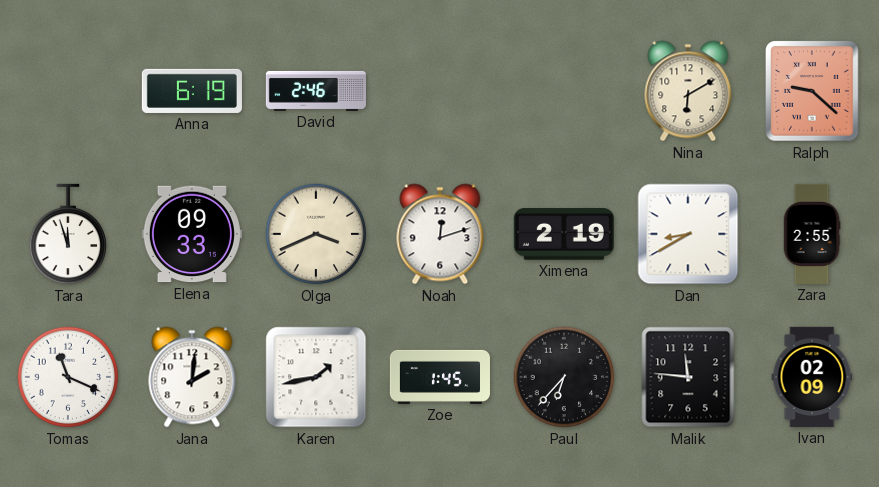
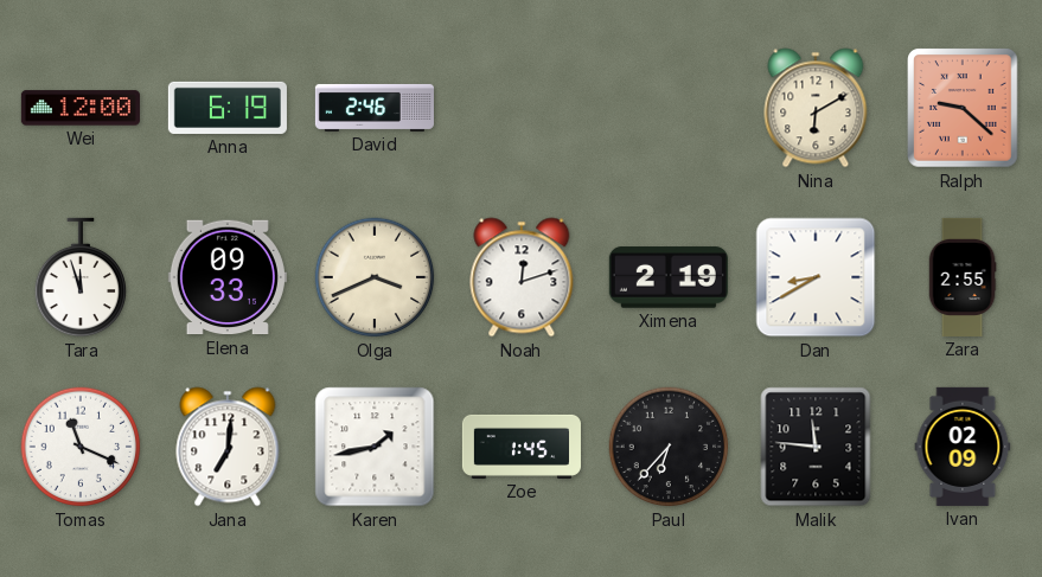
Wei: none -> 12:00
Jana: 2:01 -> 7:01
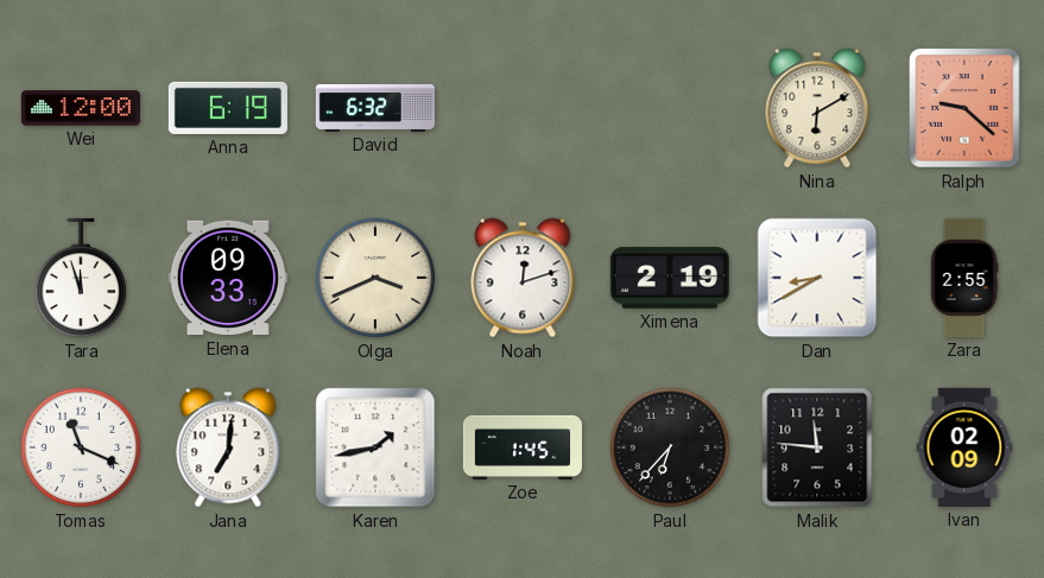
David: 2:46 -> 6:32
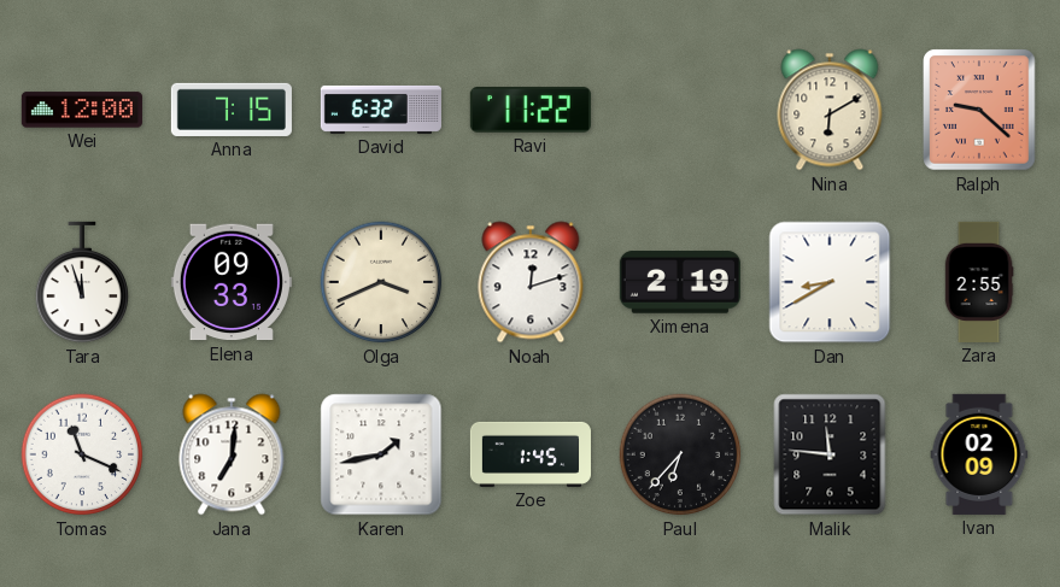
Anna: 6:19 -> 7:15
Ravi: none -> 11:22
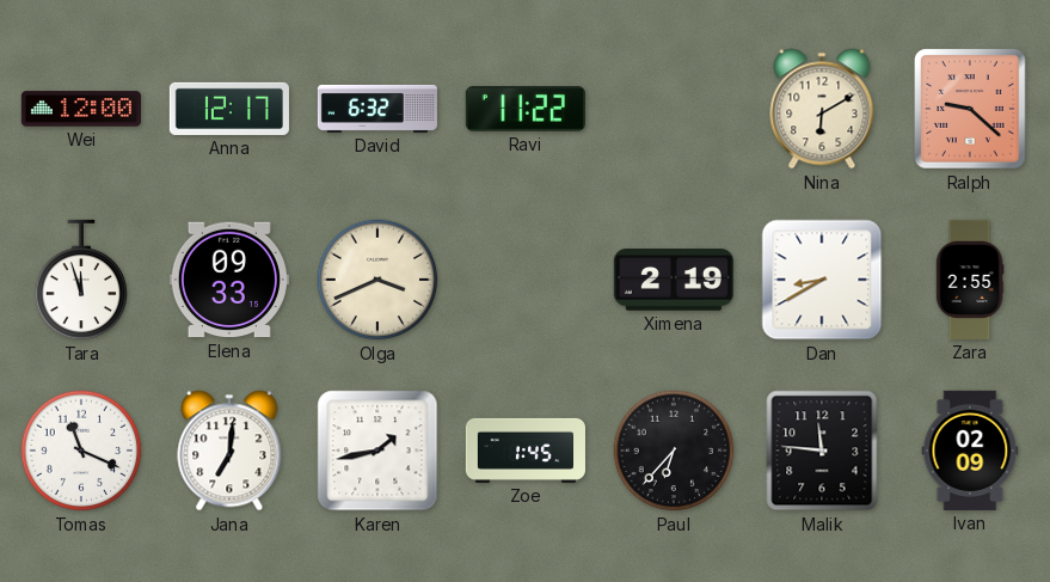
Anna: 7:15 -> 12:17
Noah: 12:12 -> none
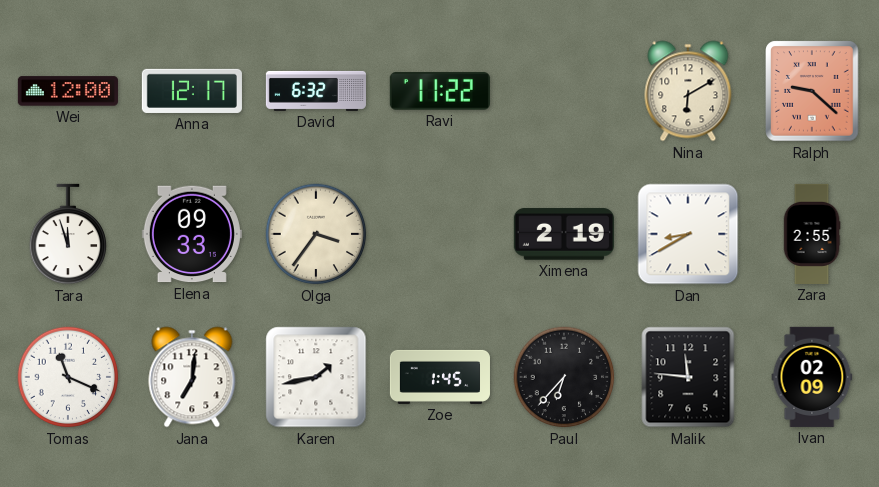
Olga: 3:41 -> 3:36
